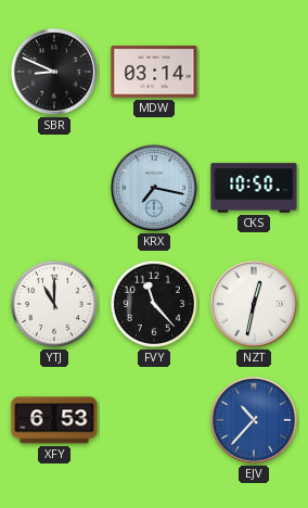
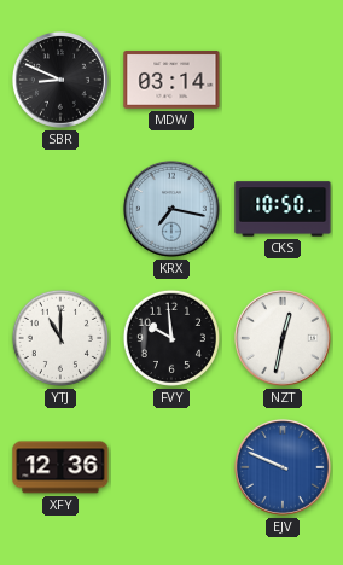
FVY: 11:23 -> 9:59
XFY: 6:53 -> 12:36
EJV: 10:37 -> 9:49
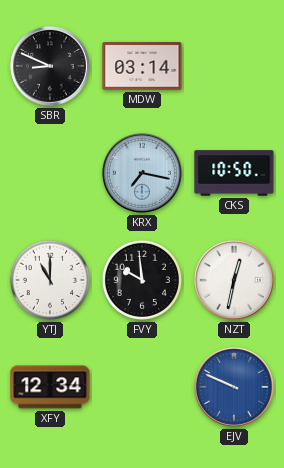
XFY: 12:36 -> 12:34
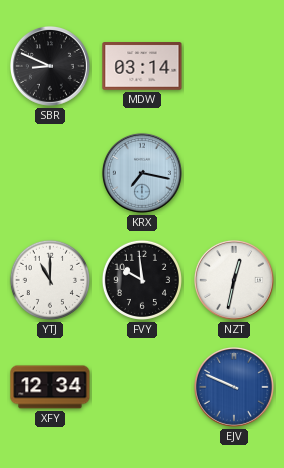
CKS: 10:50 -> none
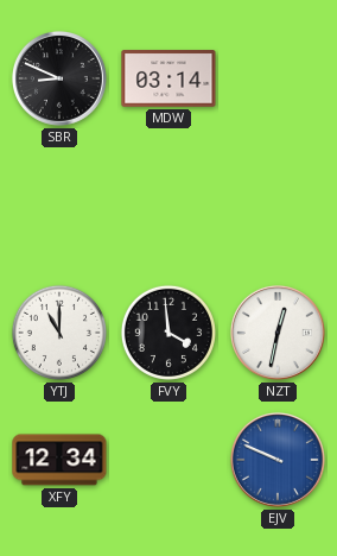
KRX: 7:17 -> none
FVY: 9:59 -> 3:59
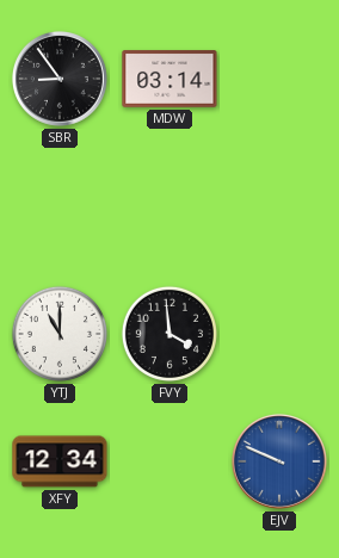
SBR: 8:49 -> 8:54
NZT: 12:32 -> none
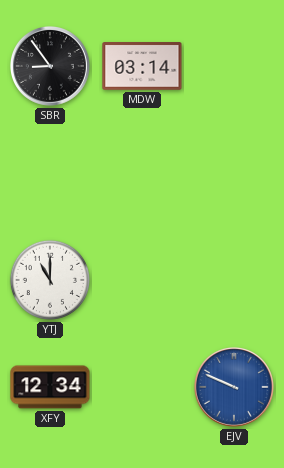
FVY: 3:59 -> none
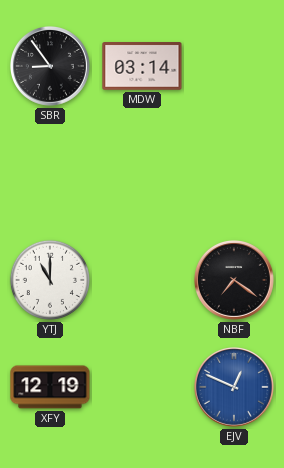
NBF: none -> 7:21
XFY: 12:34 -> 12:19
EJV: 9:49 -> 12:49
